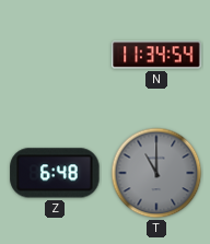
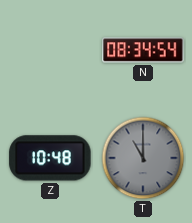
N: 11:34 -> 08:34
Z: 6:48 -> 10:48
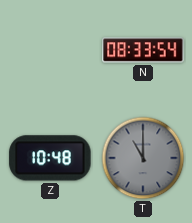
N: 08:34 -> 08:33
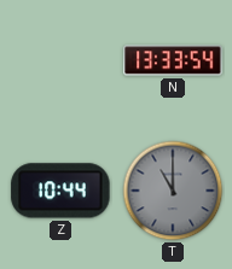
N: 08:33 -> 13:33
Z: 10:48 -> 10:44
